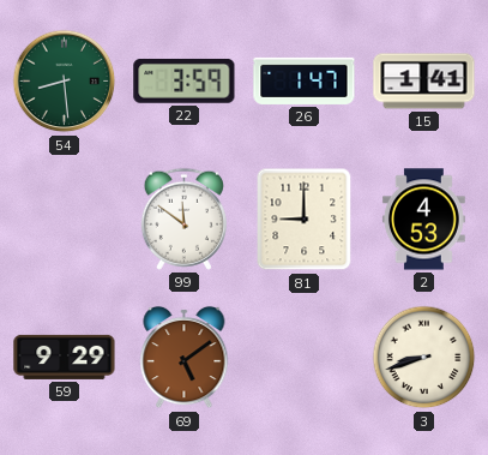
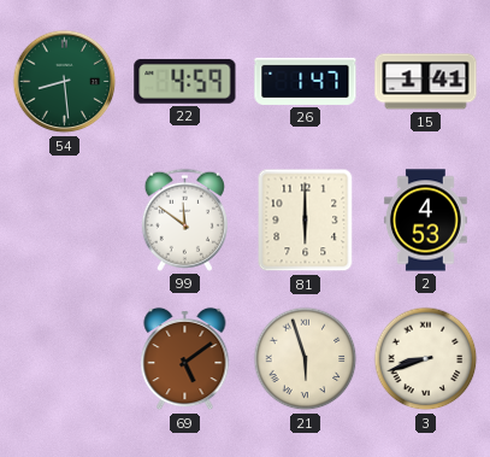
22: 3:59 -> 4:59
81: 9:00 -> 6:00
59: 9:29 -> none
21: none -> 5:57
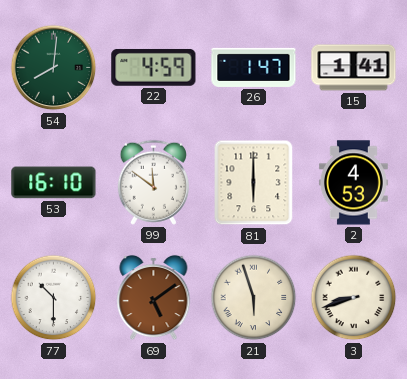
54: 8:29 -> 8:01
53: none -> 16:10
77: none -> 10:30
